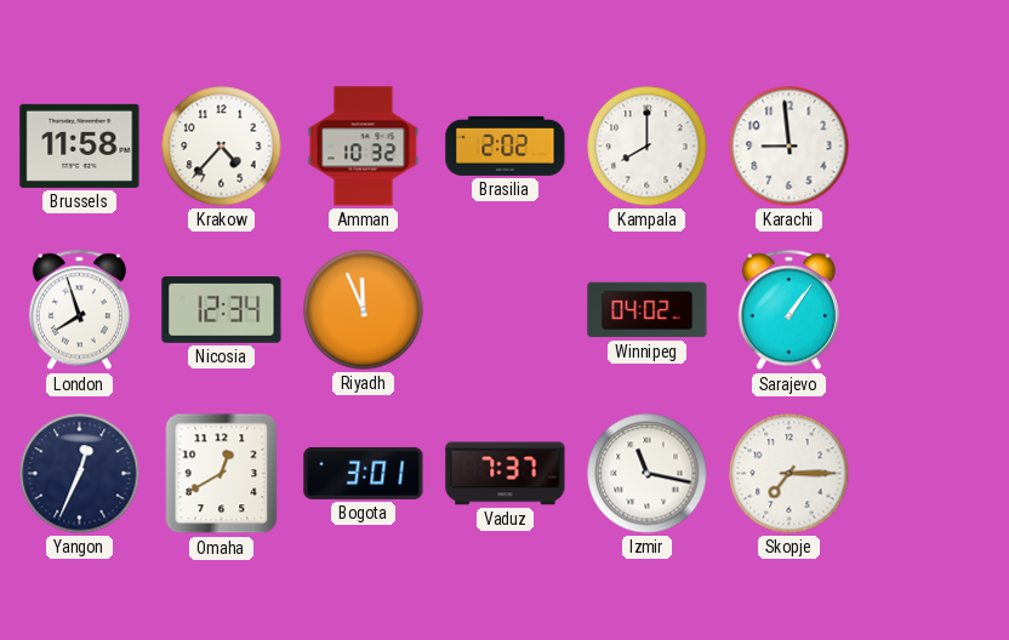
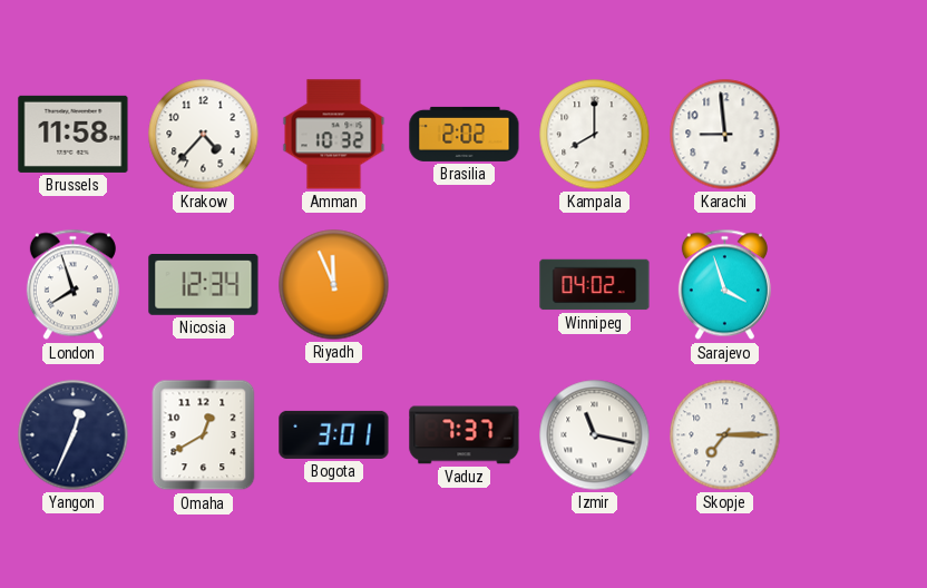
Sarajevo: 1:06 -> 3:57
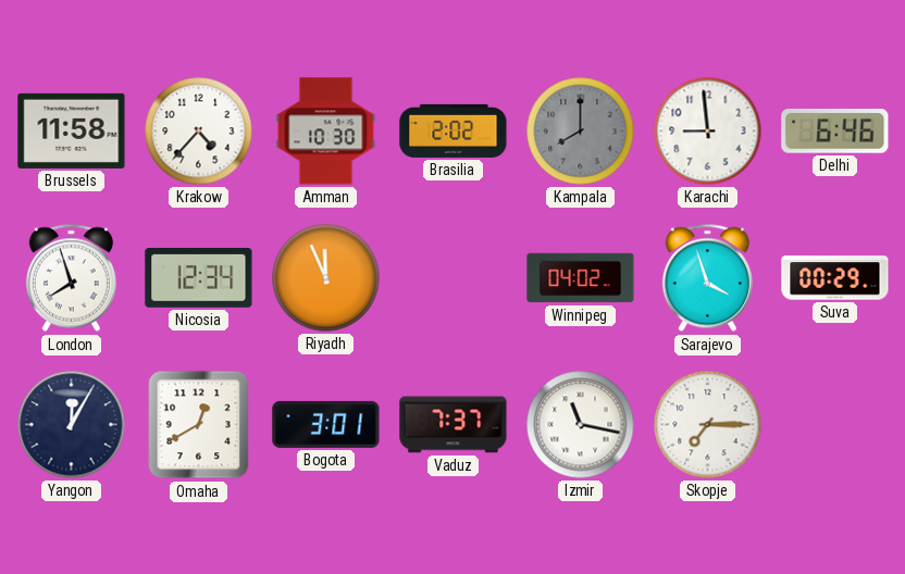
Amman: 10:32 -> 10:30
Kampala dial: white -> grey
Delhi: none -> 6:46
Suva: none -> 00:29
Yangon: 12:34 -> 12:05
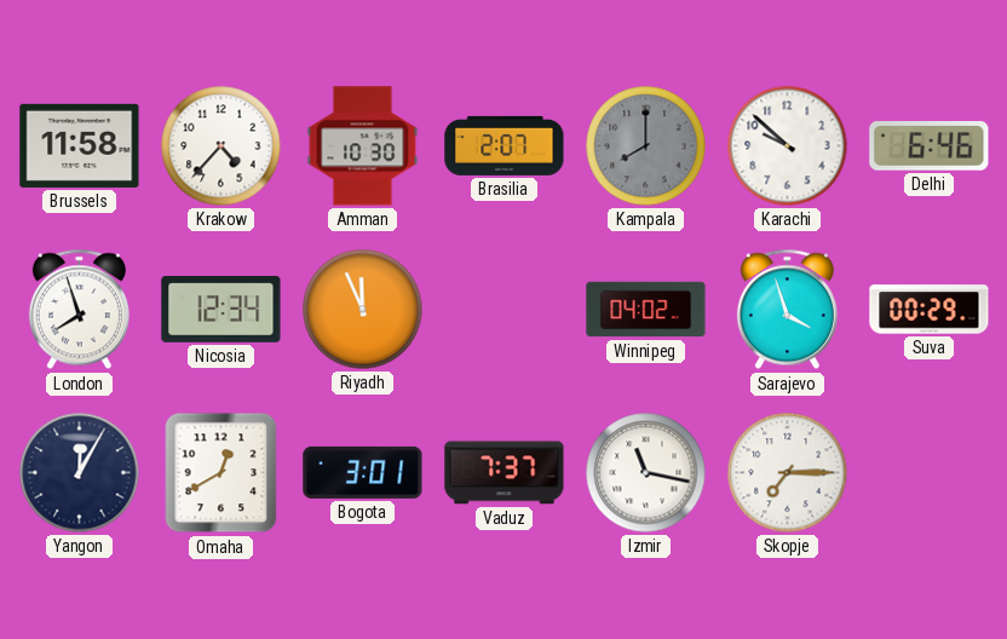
Brasilia: 2:02 -> 2:07
Karachi: 8:59 -> 9:52
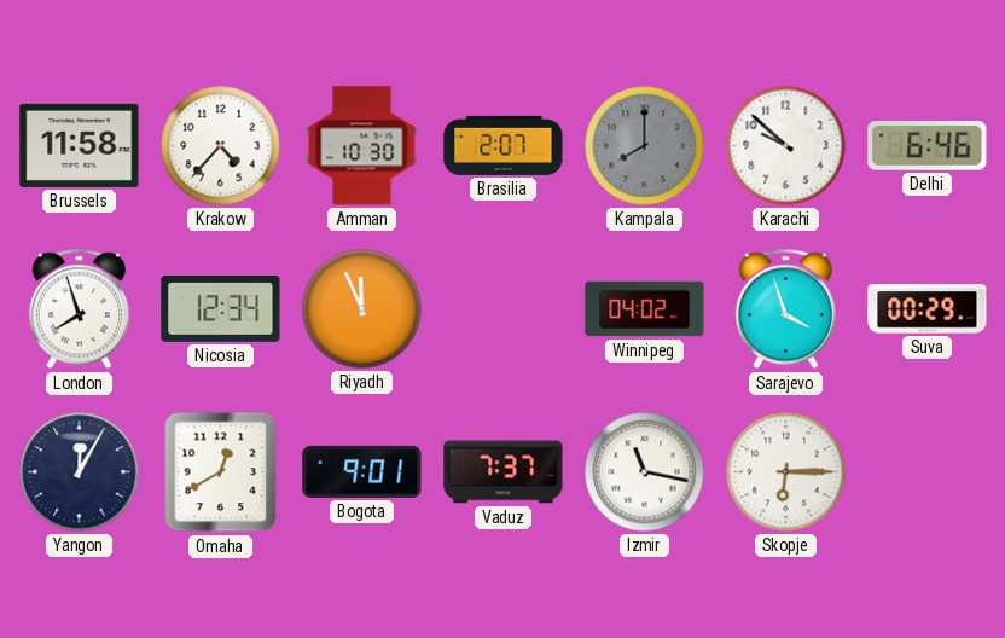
Bogota: 3:01 -> 9:01
Skopje: 7:15 -> 6:15
